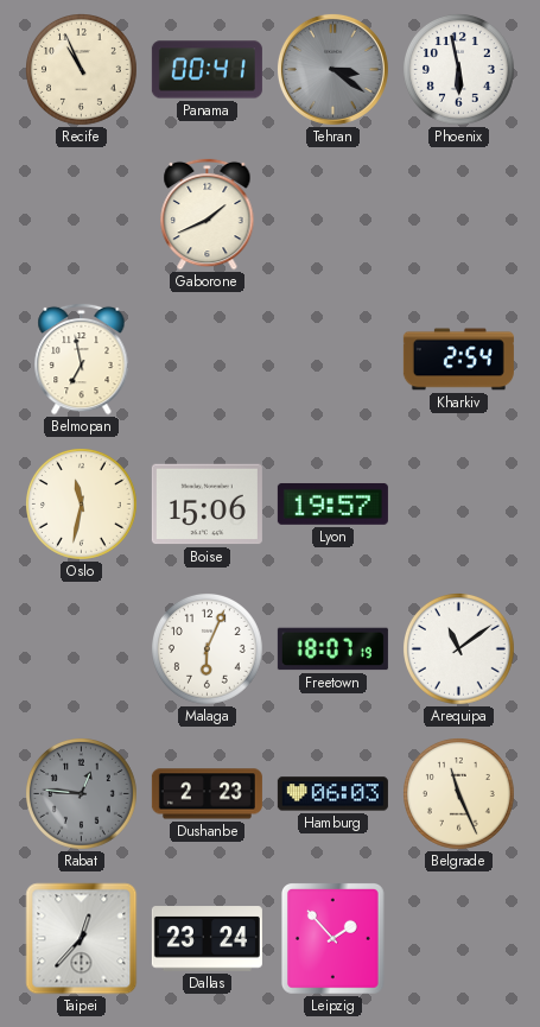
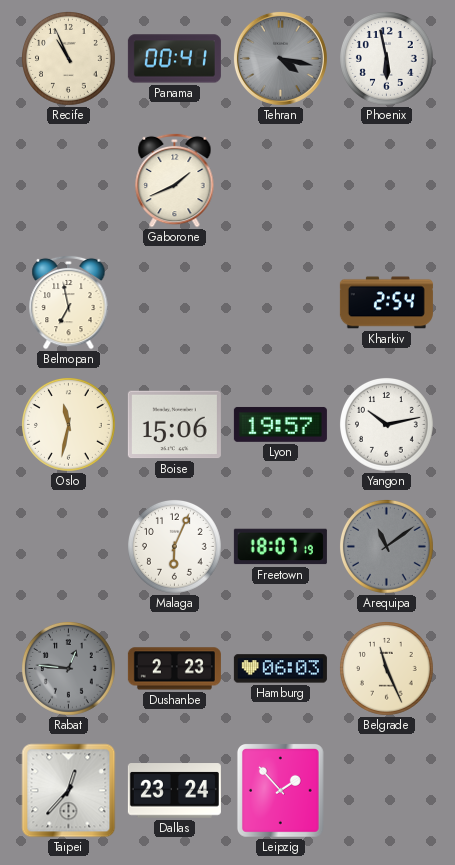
Tehran: 3:21 -> 4:17
Yangon: none -> 10:13
Arequipa dial: white -> grey
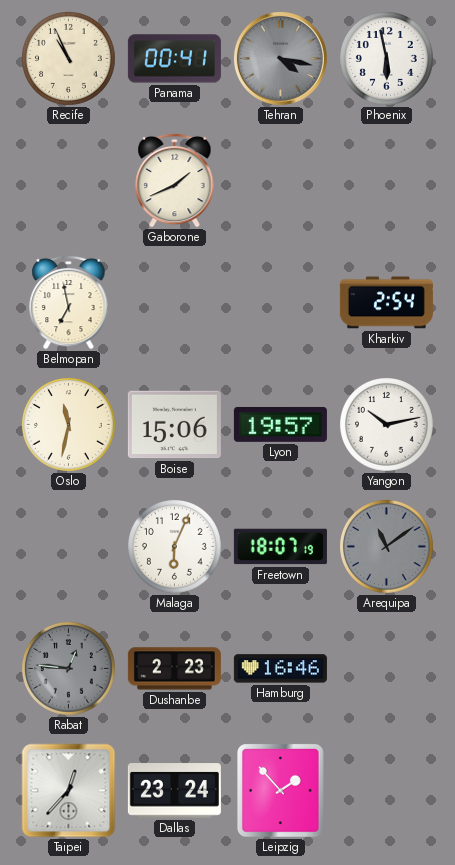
Hamburg: 06:03 -> 16:46
Belgrade: 11:26 -> none
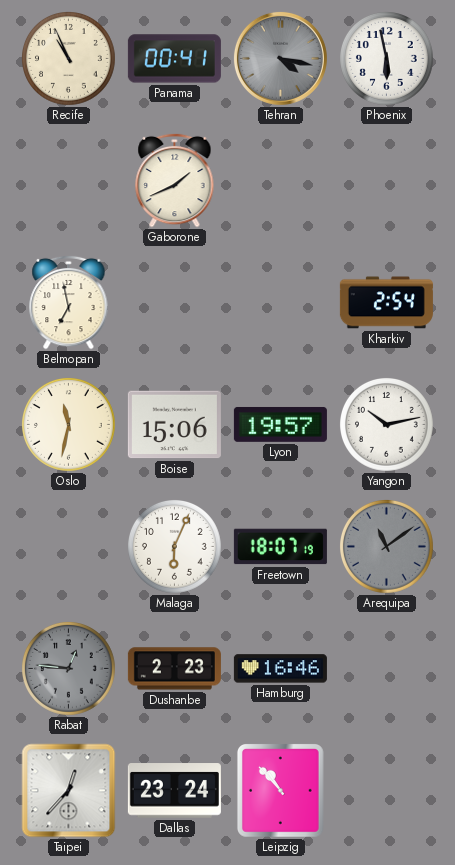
Leipzig: 1:53 -> 10:53
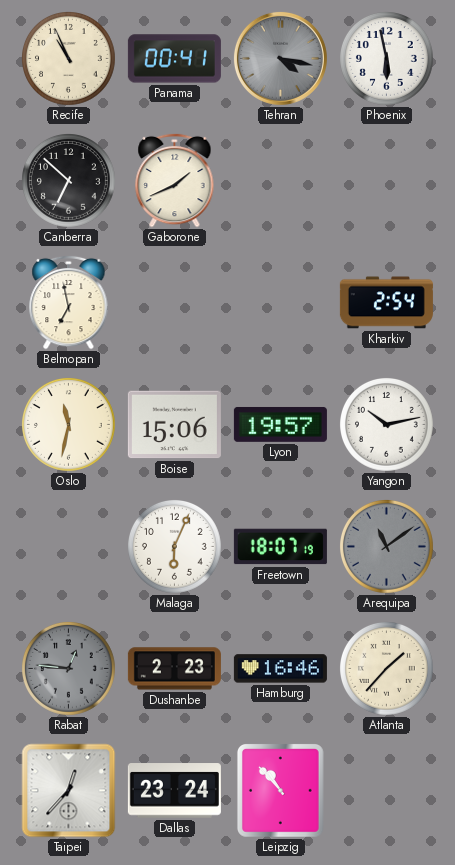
Canberra: none -> 6:52
Atlanta: none -> 1:37
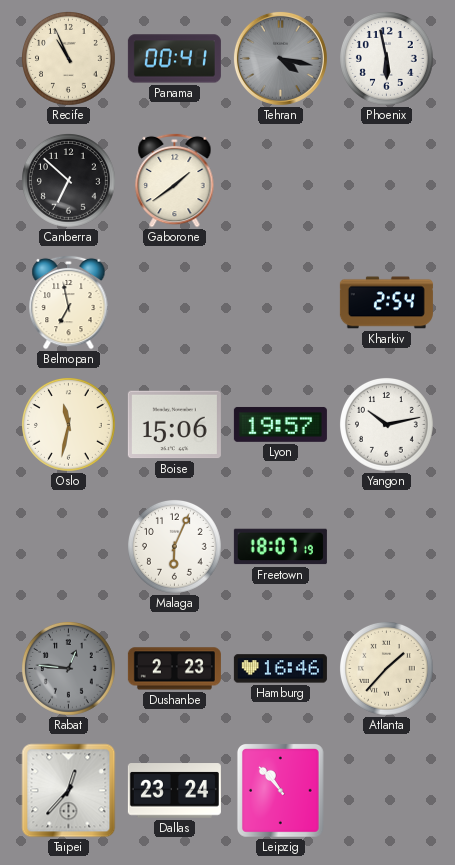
Gaborone: 1:41 -> 1:39
Arequipa: 11:09 -> none
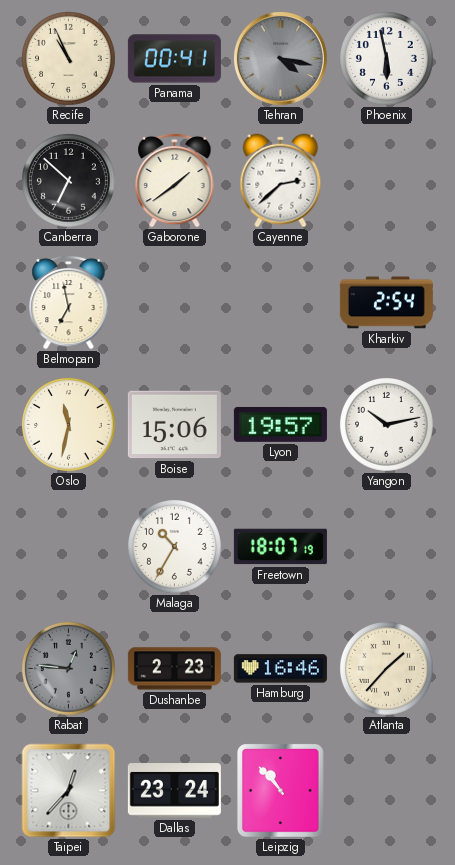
Cayenne: none -> 2:38
Malaga: 6:04 -> 10:35
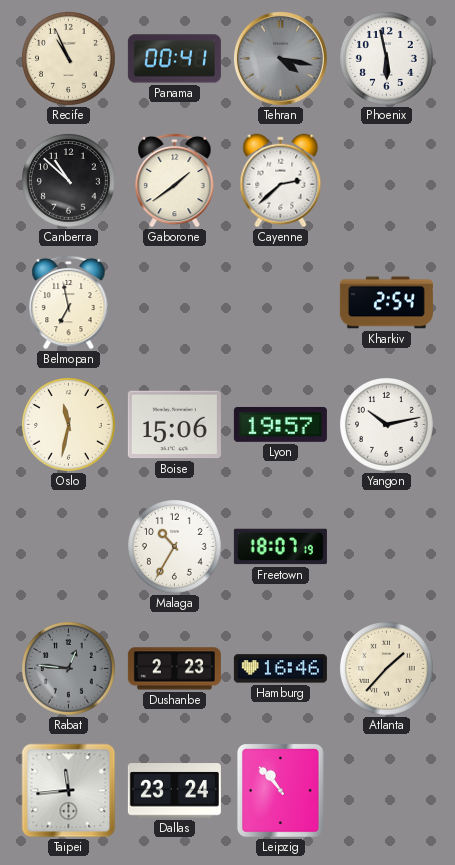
Canberra: 6:52 -> 10:52
Taipei: 12:37 -> 11:44
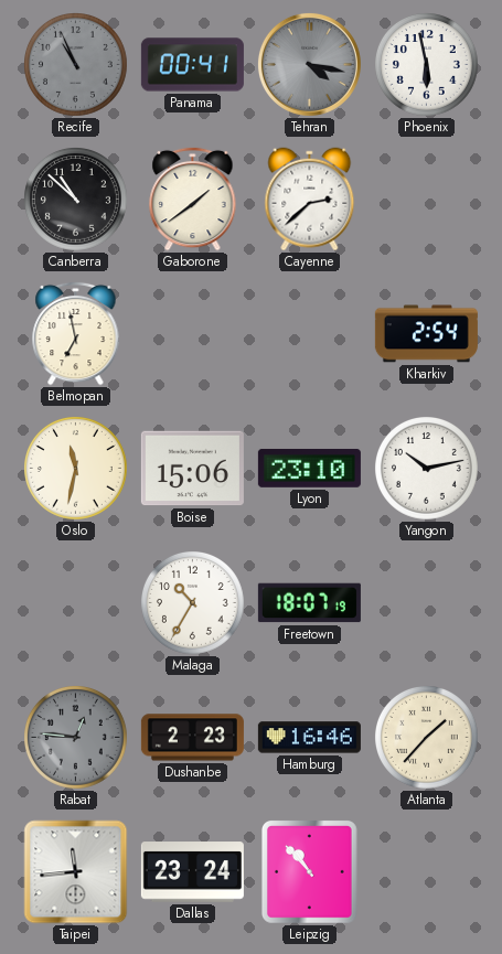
Recife dial: cream -> grey
Lyon: 19:57 -> 23:10
